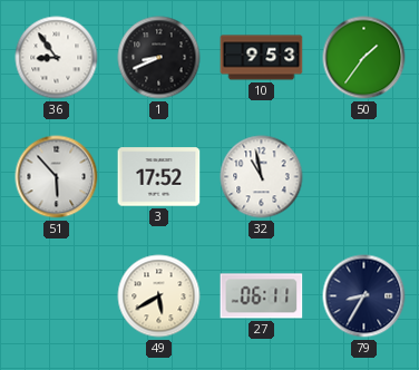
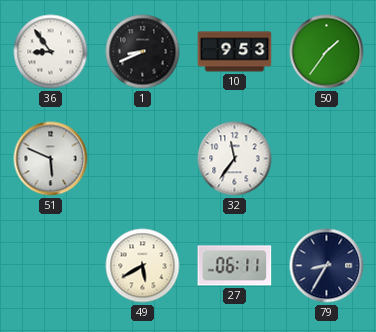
51: 5:53 -> 5:49
3: 17:52 -> none
32: 10:58 -> 11:36
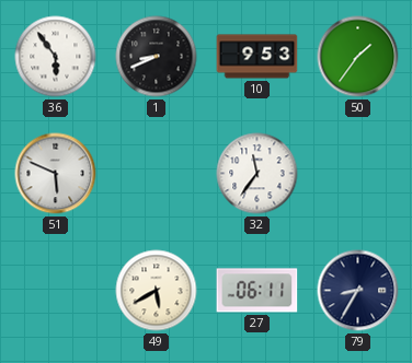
36: 8:54 -> 5:54
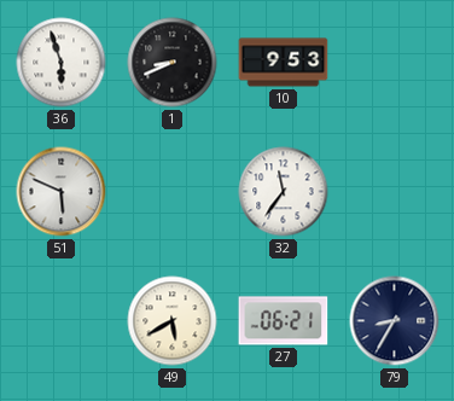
36: 5:54 -> 5:57
50: 1:36 -> none
27: 06:11 -> 06:21
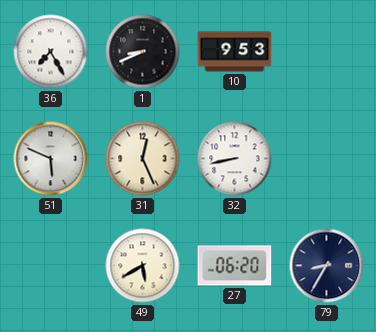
36: 5:57 -> 7:25
31: none -> 12:26
32: 11:36 -> 8:43
27: 06:21 -> 06:20
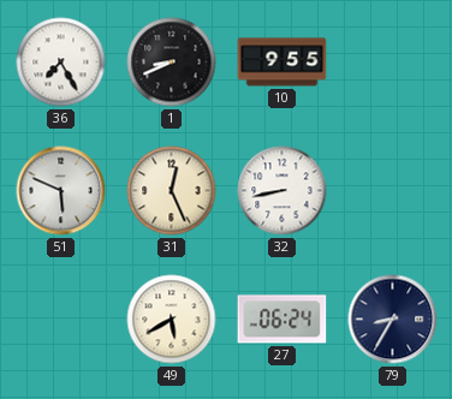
10: 9:53 -> 9:55
27: 06:20 -> 06:24
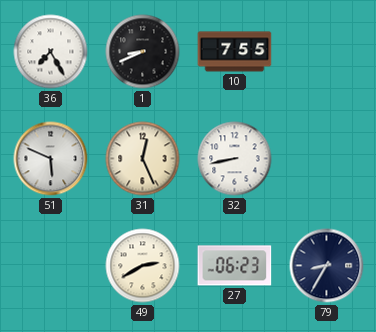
10: 9:55 -> 7:55
49: 5:40 -> 2:40
27: 06:24 -> 06:23
